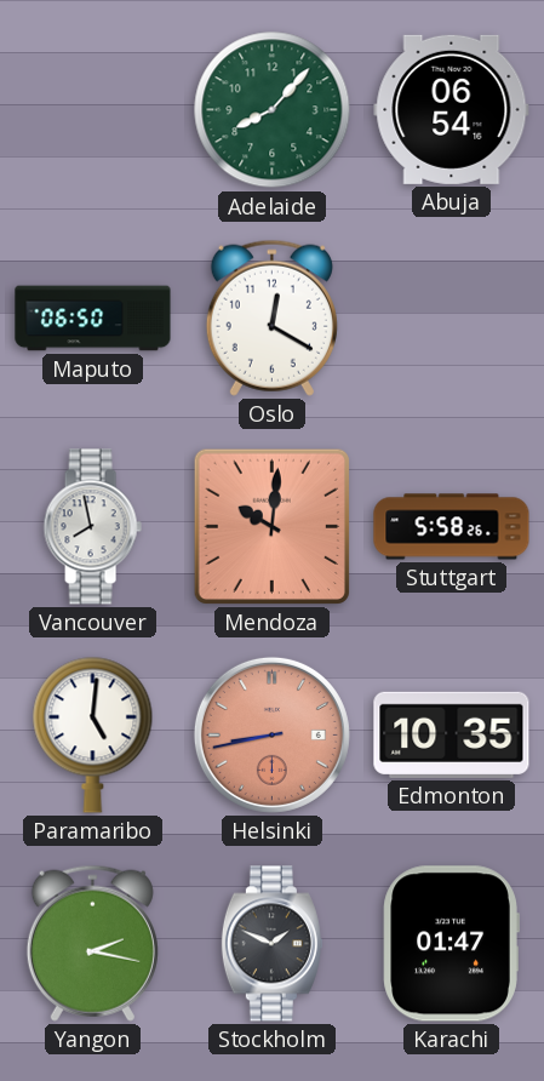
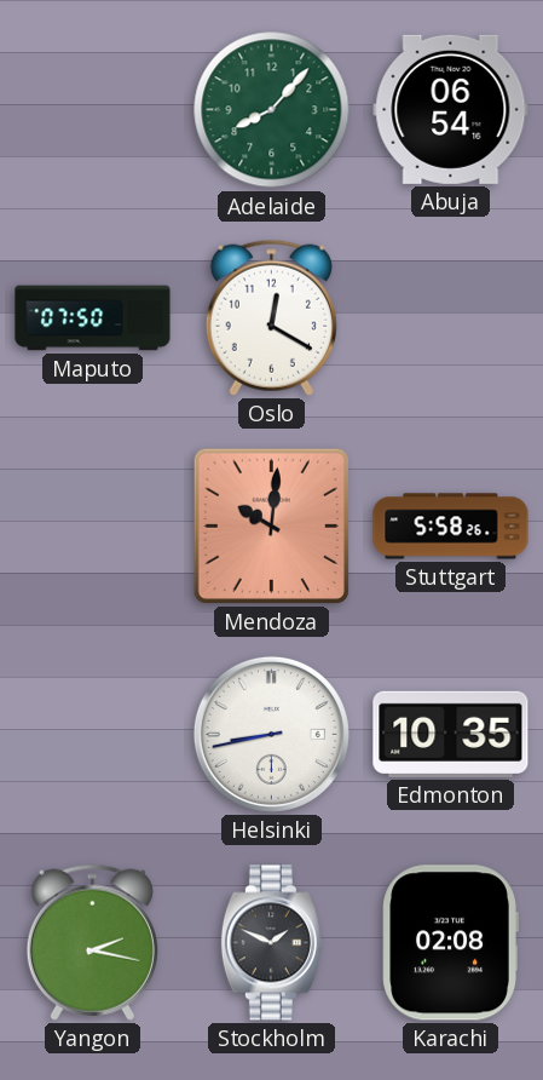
Maputo: 06:50 -> 07:50
Vancouver: 7:58 -> none
Paramaribo: 5:01 -> none
Helsinki dial: salmon -> white
Karachi: 01:47 -> 02:08
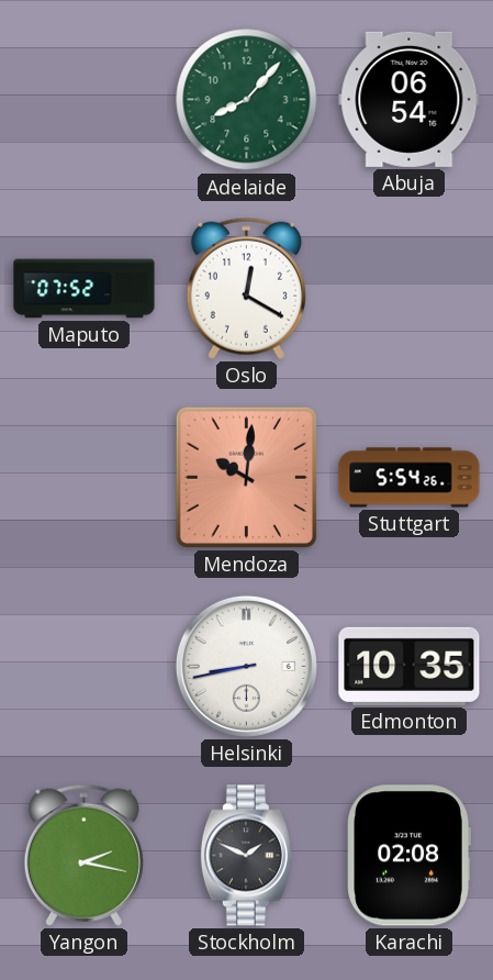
Maputo: 07:50 -> 07:52
Stuttgart: 5:58 -> 5:54
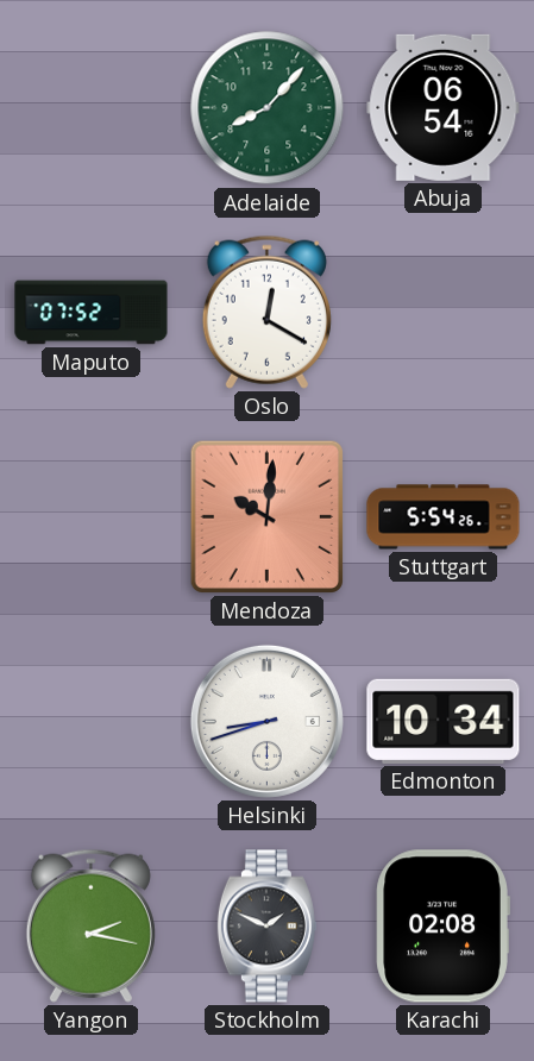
Helsinki: 8:43 -> 8:42
Edmonton: 10:35 -> 10:34
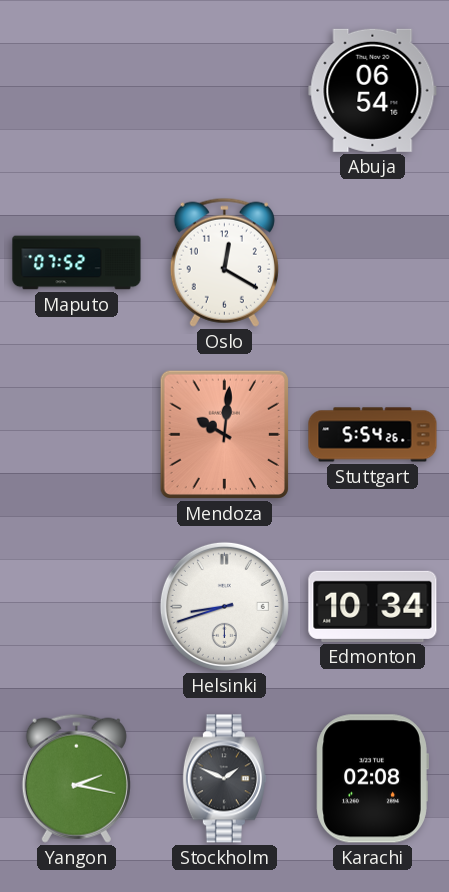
Adelaide: 8:07 -> none
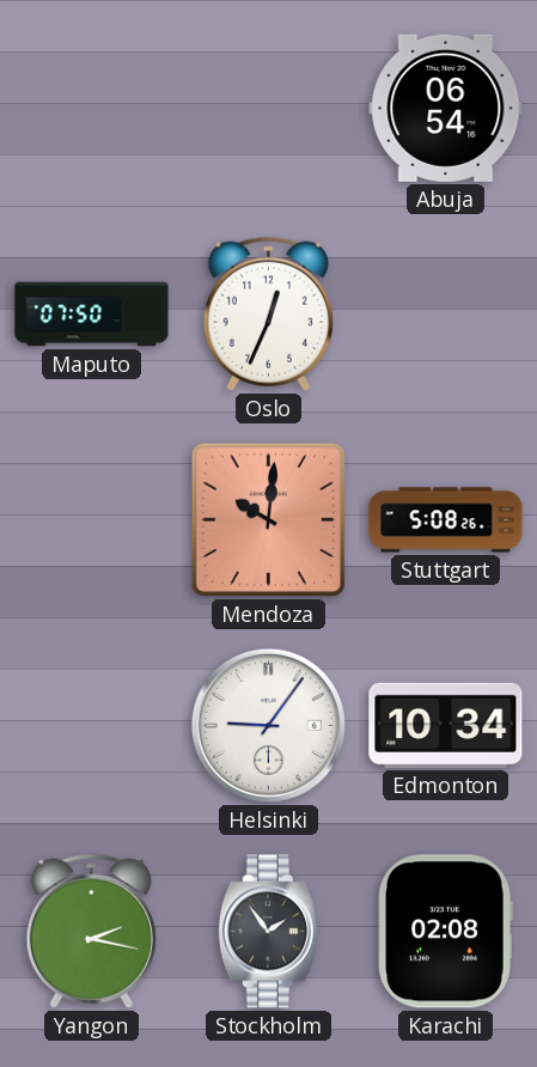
Maputo: 07:52 -> 07:50
Oslo: 12:20 -> 12:34
Stuttgart: 5:54 -> 5:08
Helsinki: 8:42 -> 9:06
Stockholm: 1:49 -> 1:54
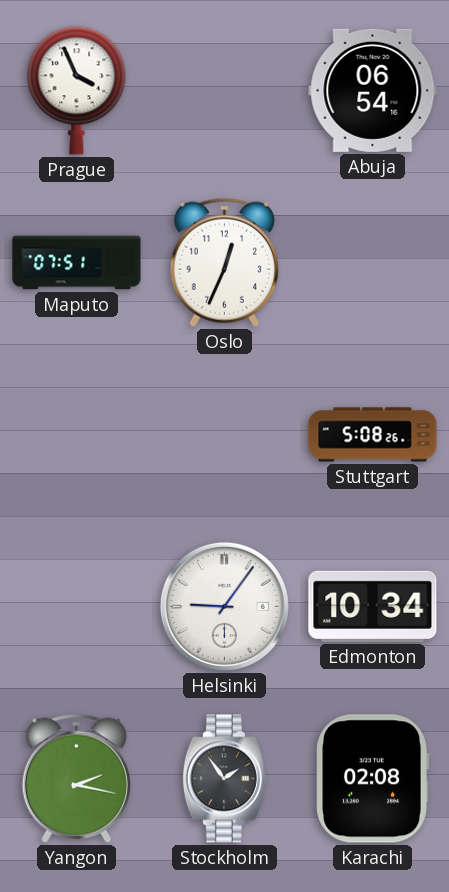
Prague: none -> 3:56
Maputo: 07:50 -> 07:51
Mendoza: 10:01 -> none
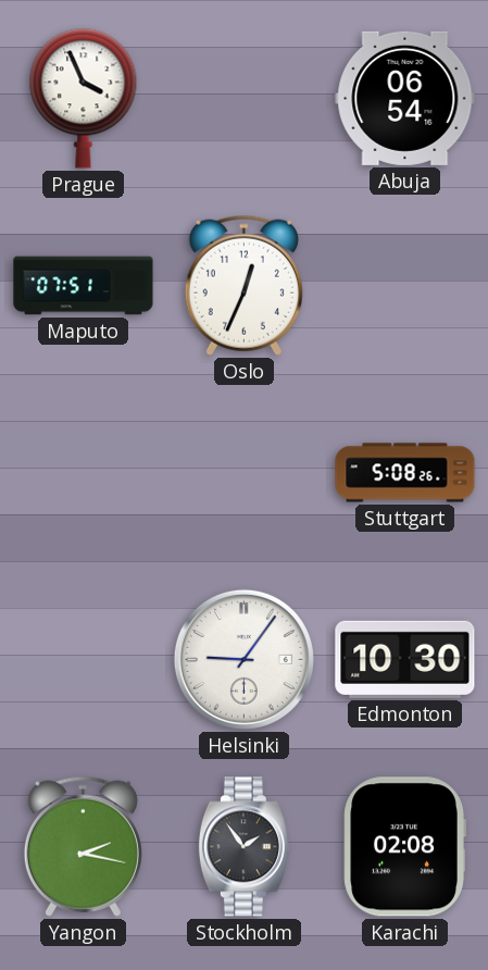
Edmonton: 10:34 -> 10:30
